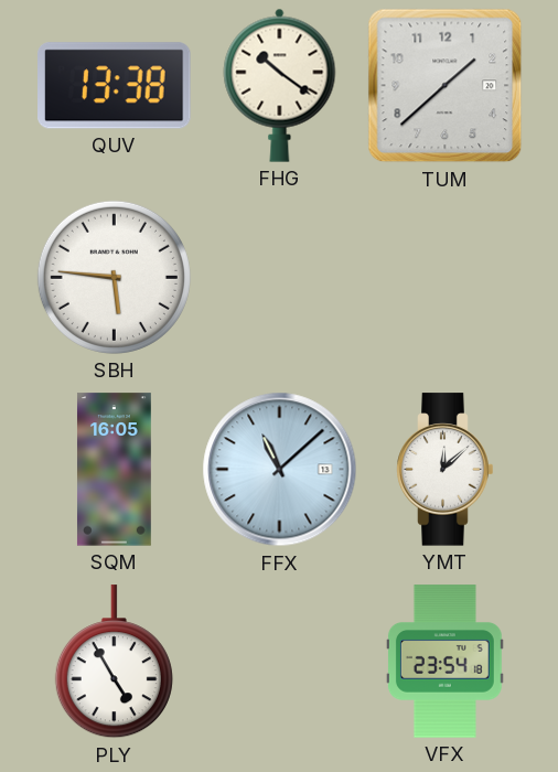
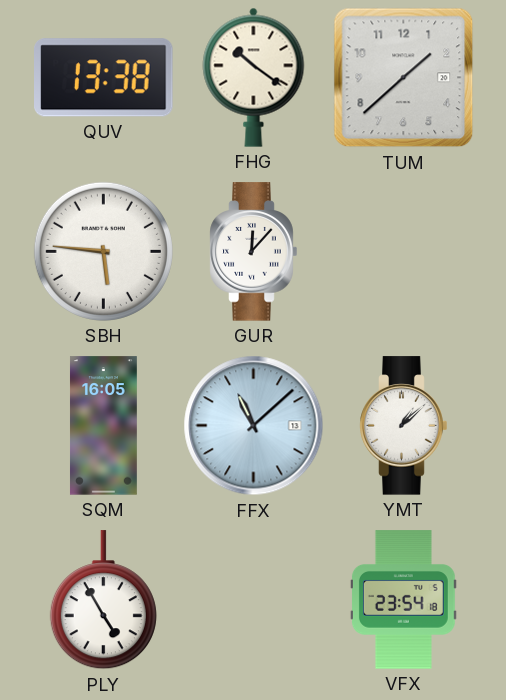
GUR: none -> 12:07
YMT: 12:08 -> 1:08
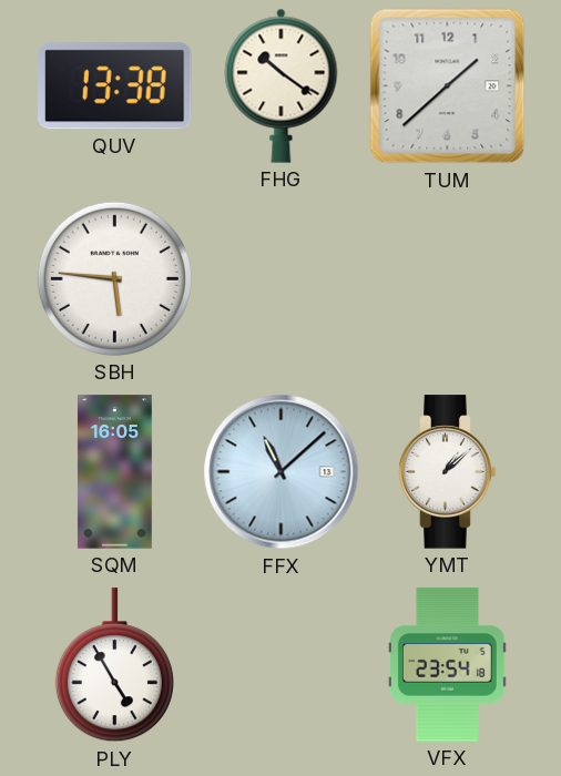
GUR: 12:07 -> none
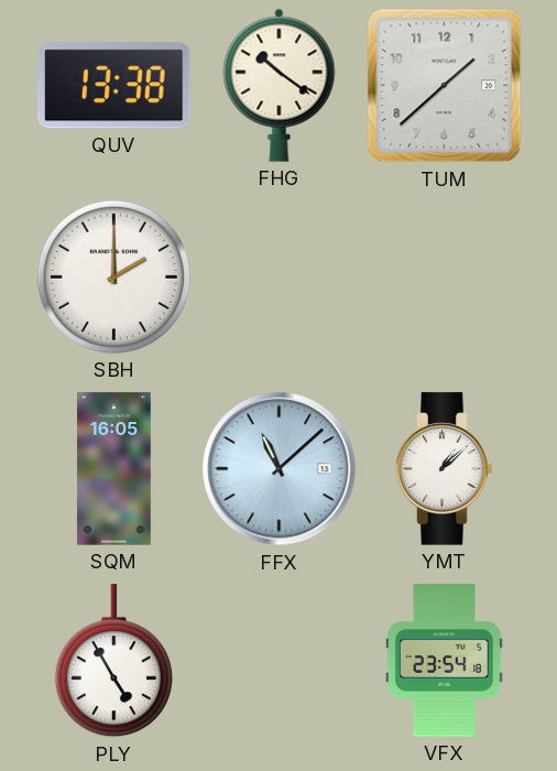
SBH: 5:46 -> 2:00
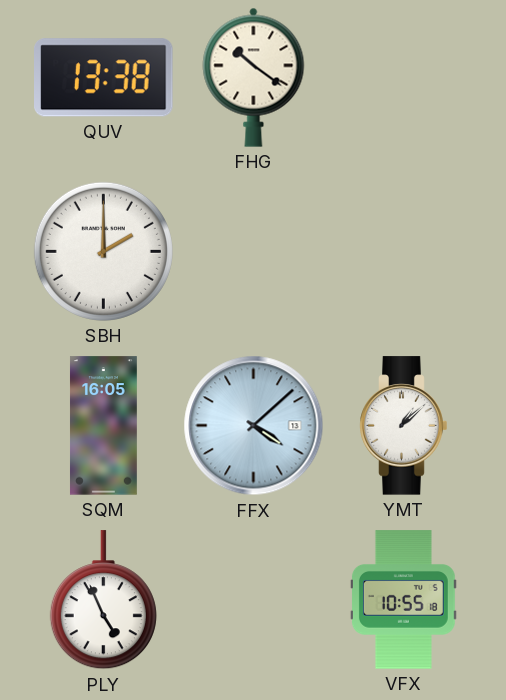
TUM: 1:38 -> none
FFX: 11:08 -> 4:08
PLY: 4:55 -> 4:56
VFX: 23:54 -> 10:55
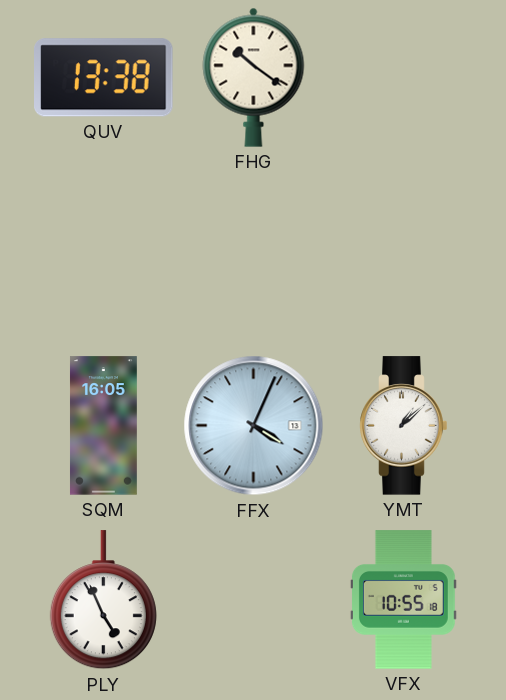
SBH: 2:00 -> none
FFX: 4:08 -> 4:04
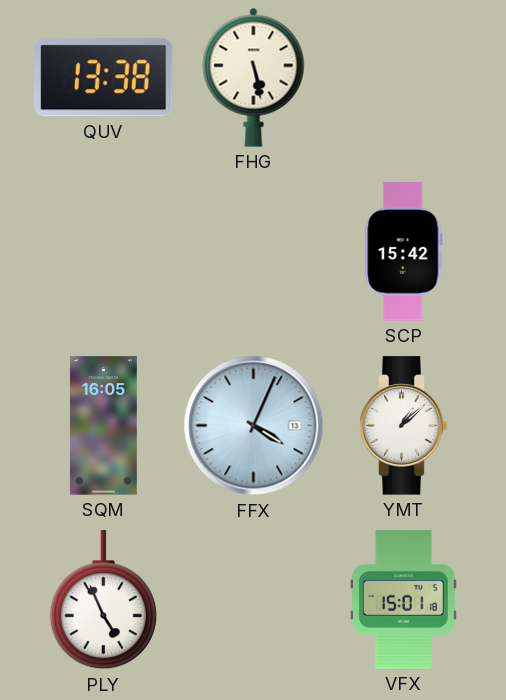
FHG: 10:21 -> 5:28
SCP: none -> 15:42
VFX: 10:55 -> 15:01
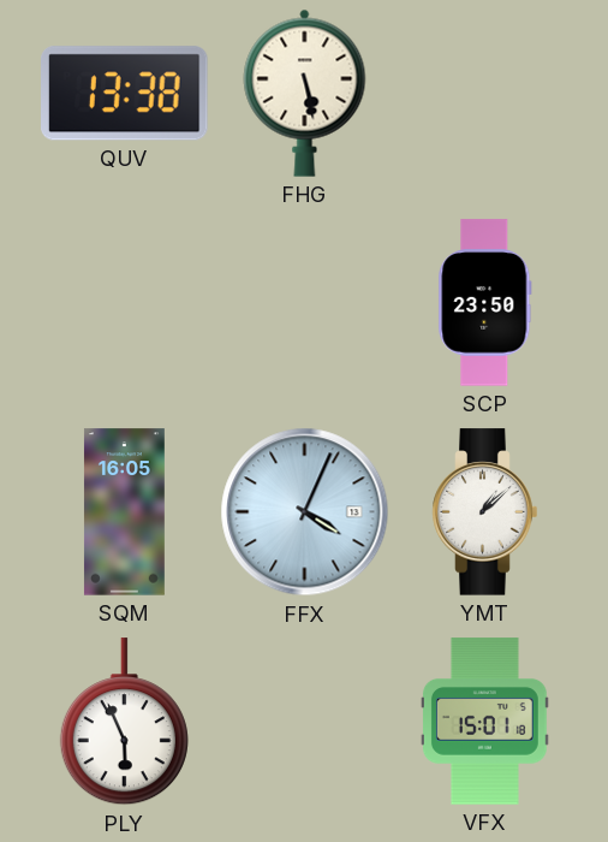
SCP: 15:42 -> 23:50
PLY: 4:56 -> 5:56
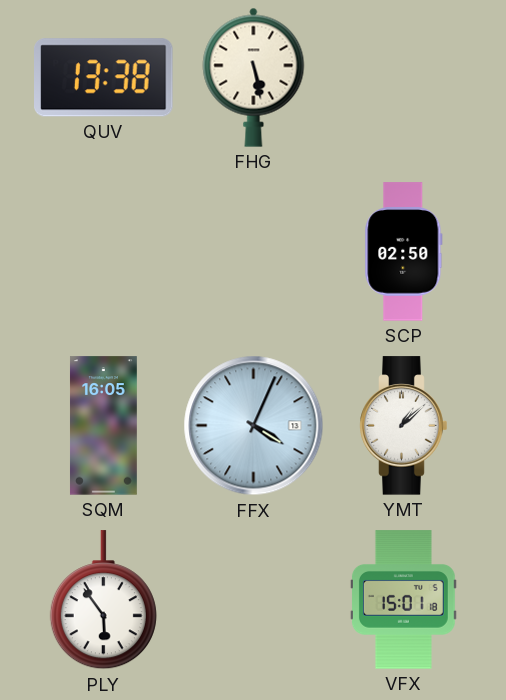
SCP: 23:50 -> 02:50
PLY: 5:56 -> 5:54
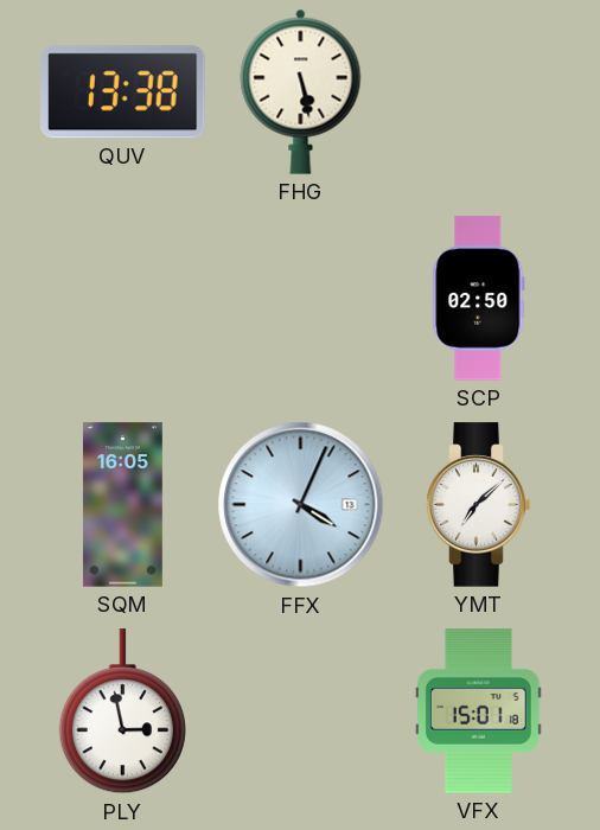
YMT: 1:08 -> 7:08
PLY: 5:54 -> 2:58
